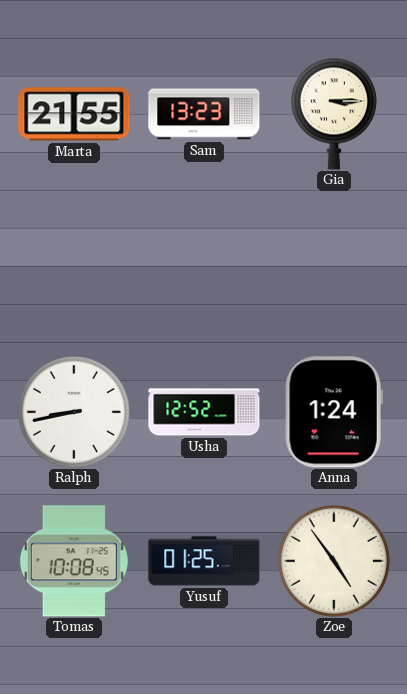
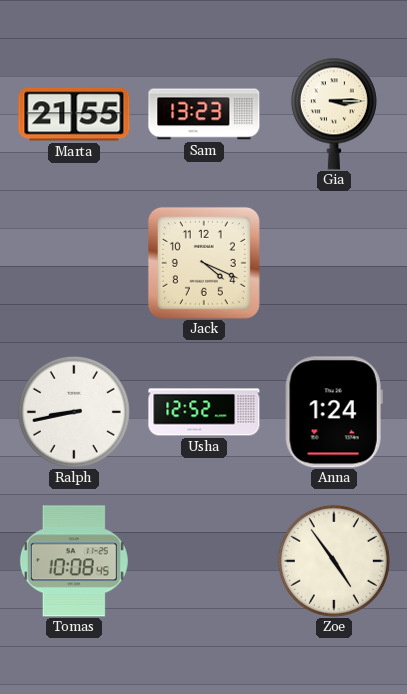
Jack: none -> 4:19
Yusuf: 01:25 -> none
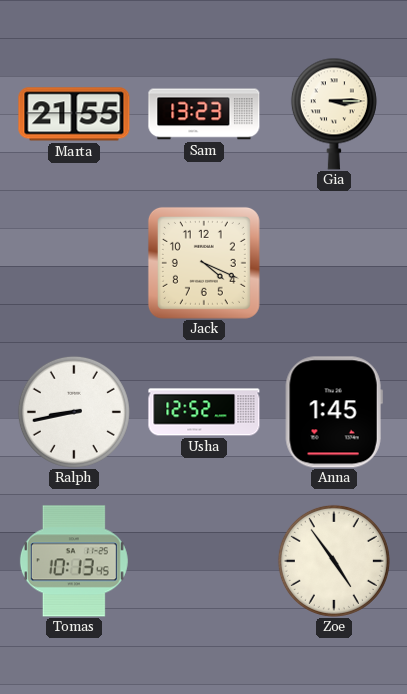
Anna: 1:24 -> 1:45
Tomas: 10:08 -> 10:13
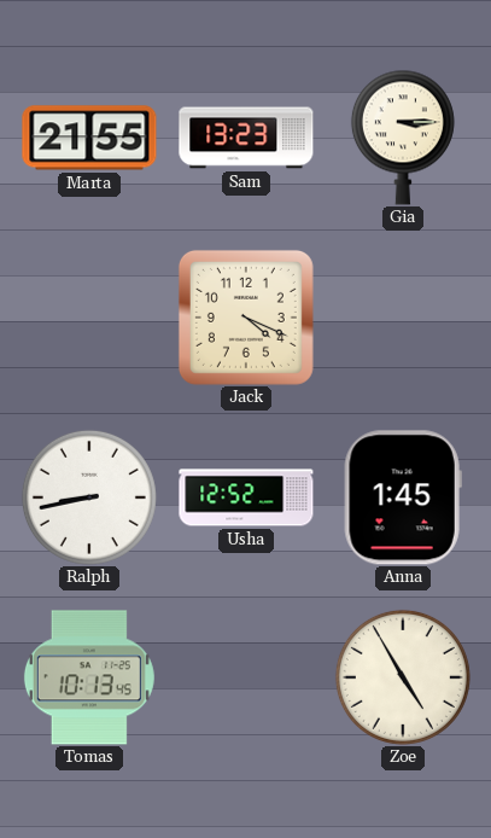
Zoe: 4:54 -> 4:55
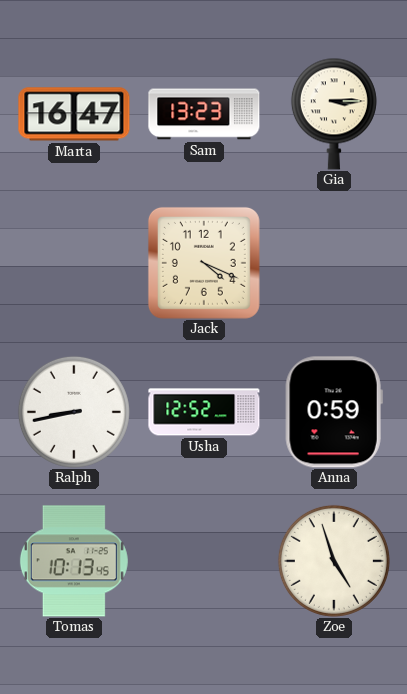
Marta: 21:55 -> 16:47
Anna: 1:45 -> 0:59
Zoe: 4:55 -> 4:57
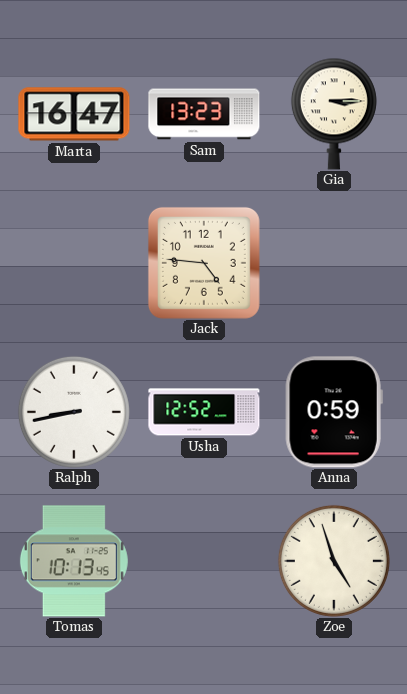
Jack: 4:19 -> 4:46
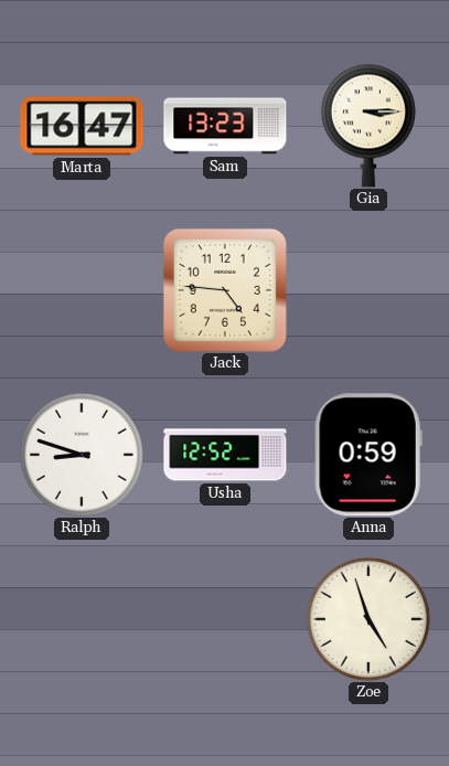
Ralph: 8:43 -> 8:48
Tomas: 10:13 -> none
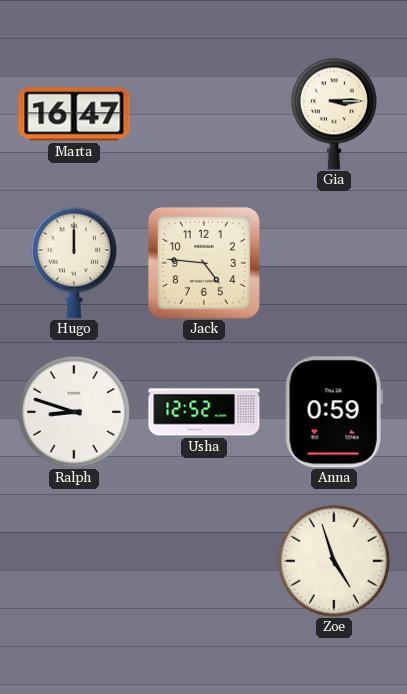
Sam: 13:23 -> none
Hugo: none -> 12:00
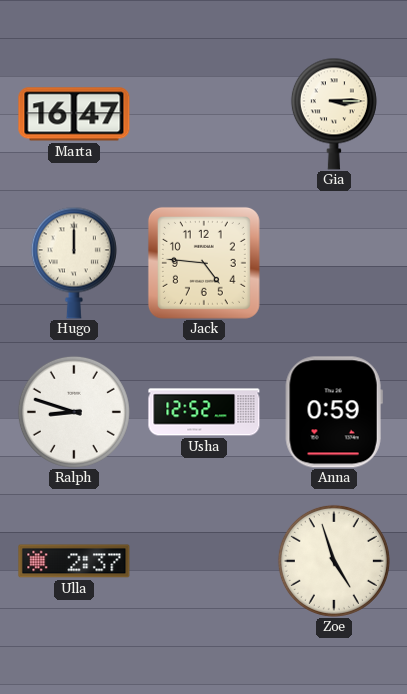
Ulla: none -> 2:37
